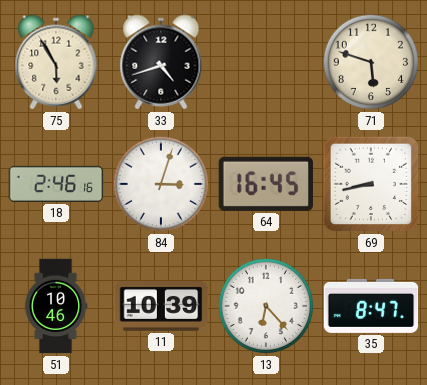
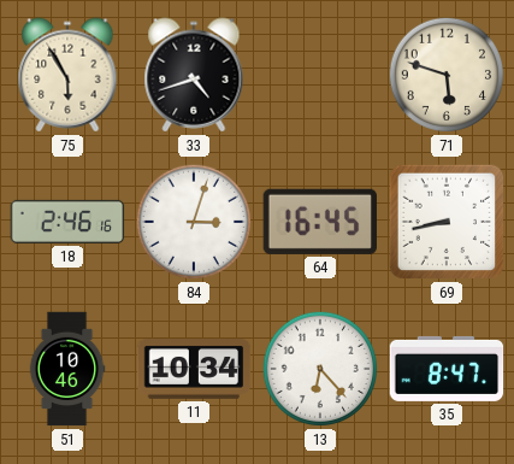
11: 10:39 -> 10:34
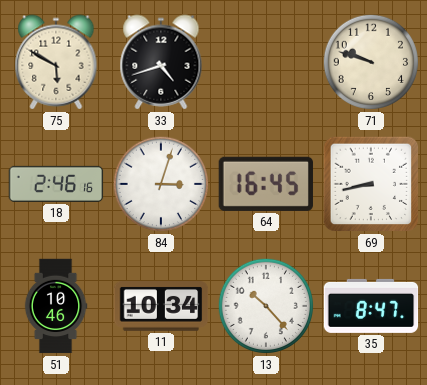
75: 5:55 -> 5:50
71: 5:48 -> 9:48
13: 6:23 -> 10:23
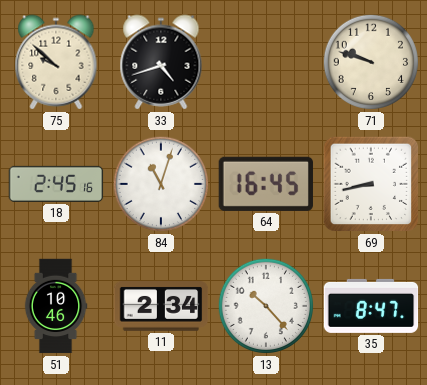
75: 5:50 -> 9:52
18: 2:46 -> 2:45
84: 3:03 -> 11:03
11: 10:34 -> 2:34
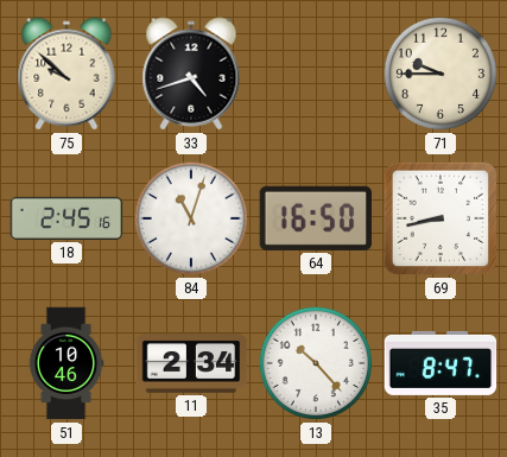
71: 9:48 -> 9:45
64: 16:45 -> 16:50
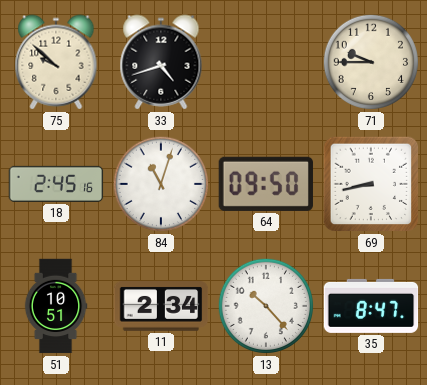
64: 16:50 -> 09:50
51: 10:46 -> 10:51
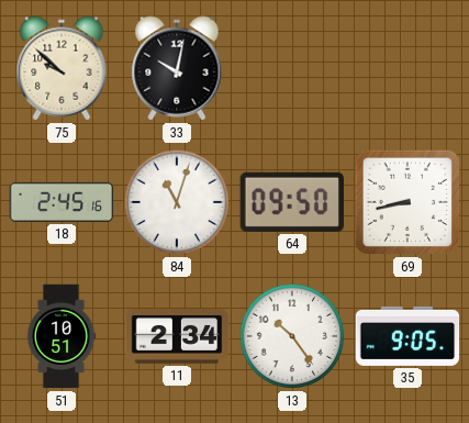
33: 4:42 -> 10:02
71: 9:45 -> none
13: 10:23 -> 10:24
35: 8:47 -> 9:05
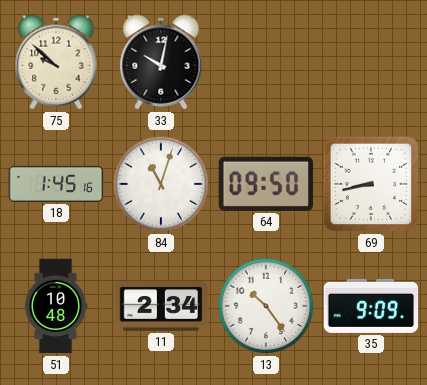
18: 2:45 -> 1:45
51: 10:51 -> 10:48
35: 9:05 -> 9:09
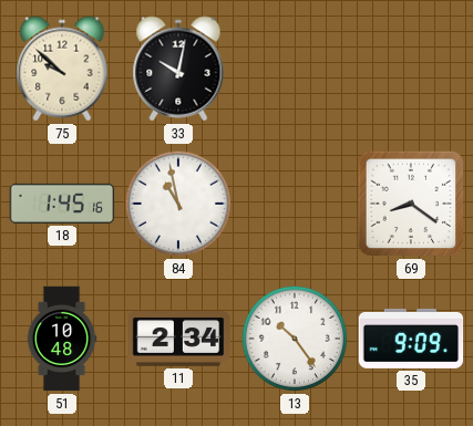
84: 11:03 -> 10:58
64: 09:50 -> none
69: 8:43 -> 8:21
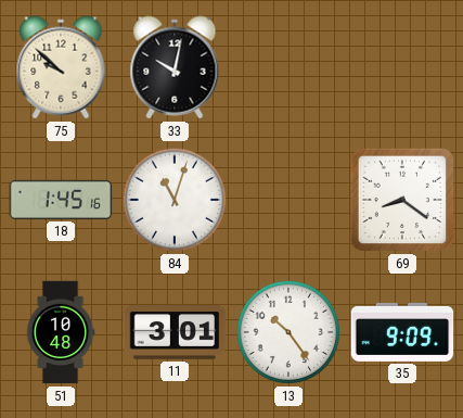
84: 10:58 -> 11:03
11: 2:34 -> 3:01
